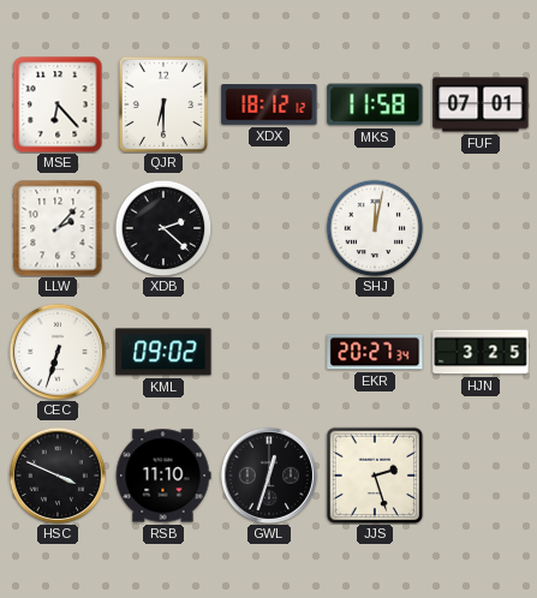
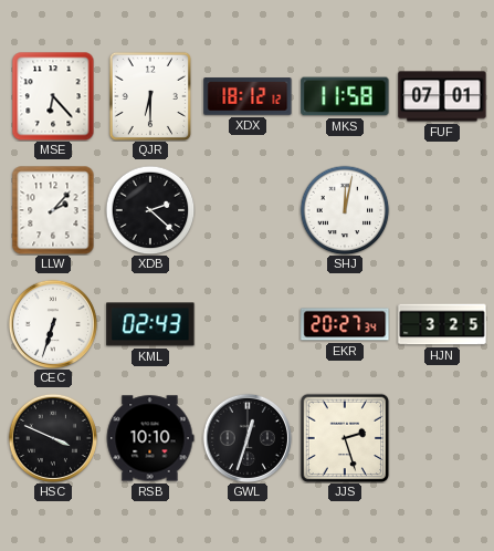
KML: 09:02 -> 02:43
RSB: 11:10 -> 10:10
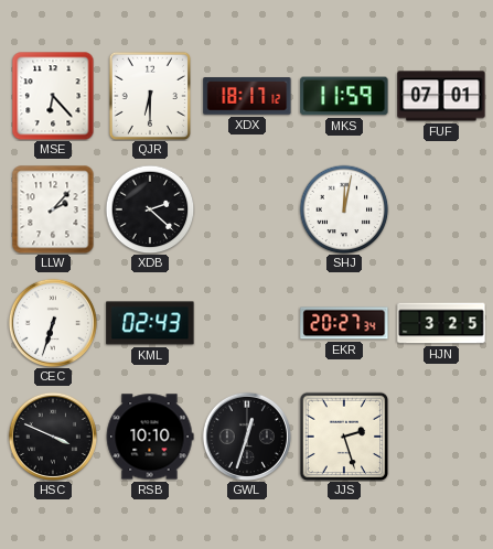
XDX: 18:12 -> 18:17
MKS: 11:58 -> 11:59
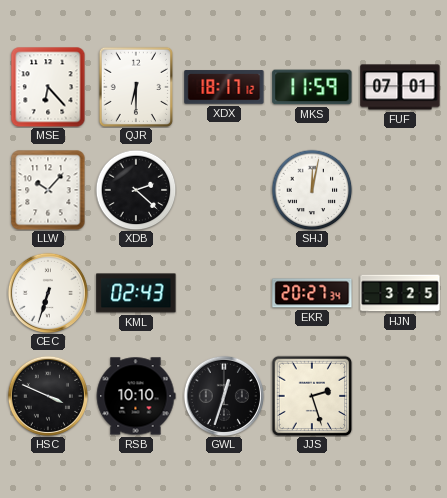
LLW: 2:07 -> 10:07
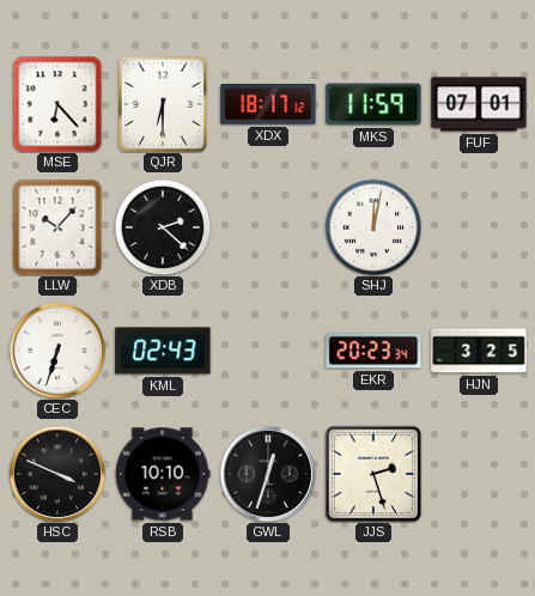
EKR: 20:27 -> 20:23
